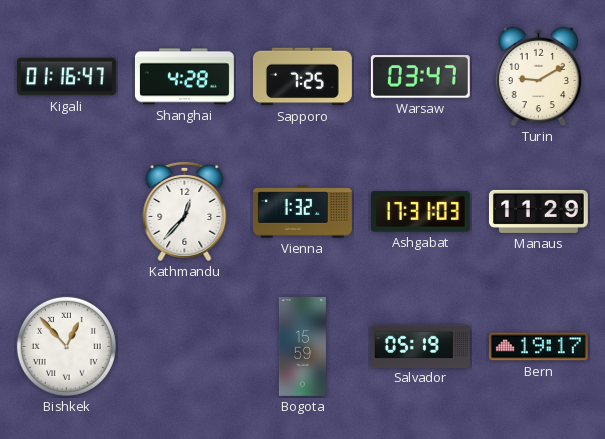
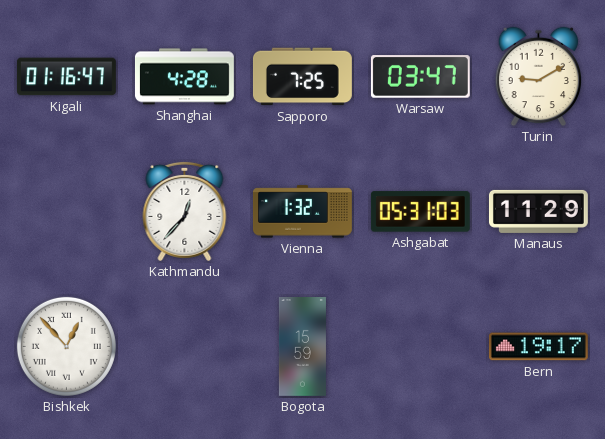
Ashgabat: 17:31 -> 05:31
Salvador: 05:19 -> none
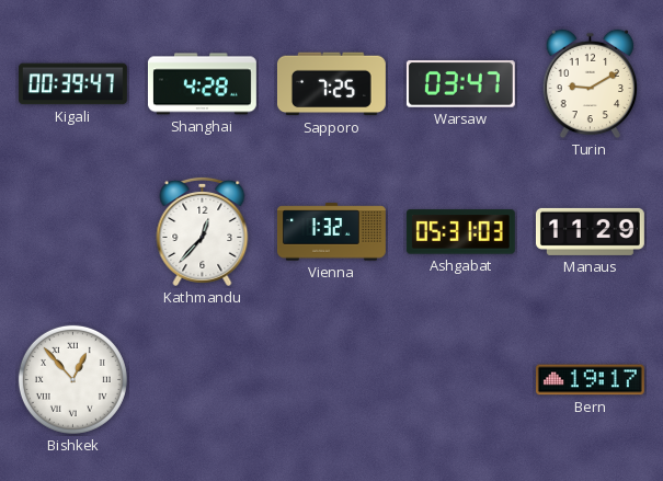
Kigali: 01:16 -> 00:39
Bogota: 15:59 -> none
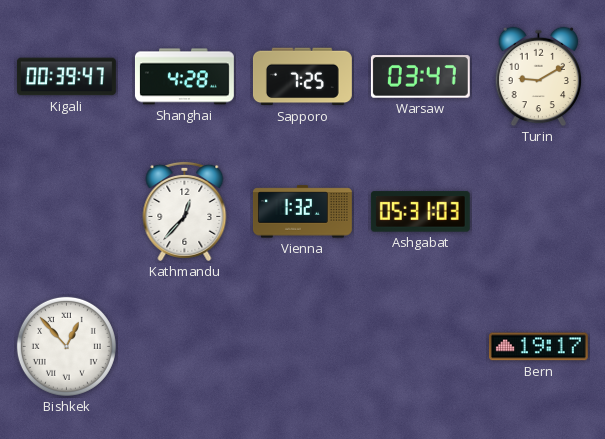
Manaus: 11:29 -> none
